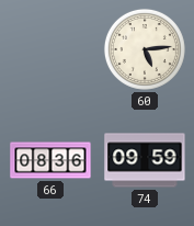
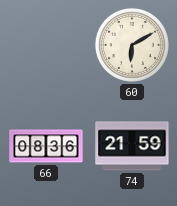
60: 5:14 -> 6:10
74: 09:59 -> 21:59
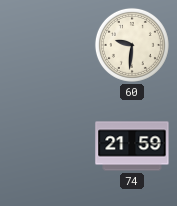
60: 6:10 -> 9:31
66: 08:36 -> none
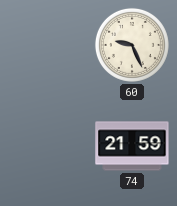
60: 9:31 -> 9:26
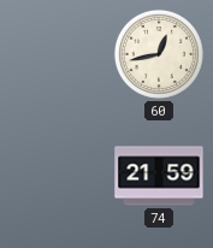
60: 9:26 -> 12:43
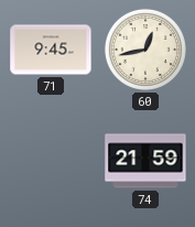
71: none -> 9:45
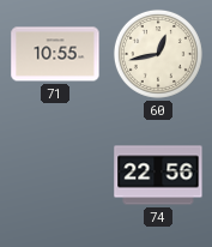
71: 9:45 -> 10:55
74: 21:59 -> 22:56
